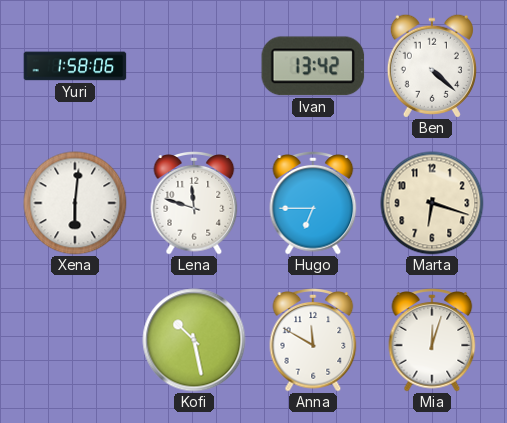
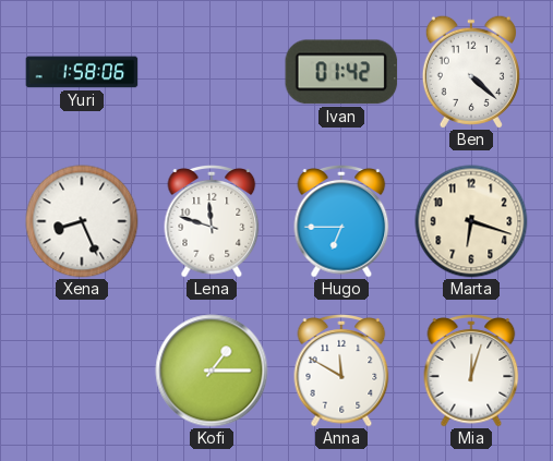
Ivan: 13:42 -> 01:42
Xena: 6:01 -> 8:26
Kofi: 10:28 -> 1:15
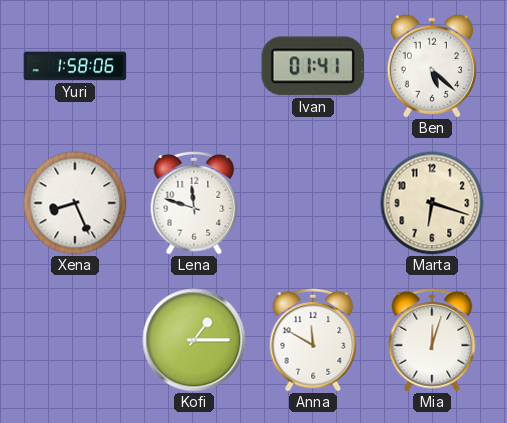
Ivan: 01:42 -> 01:41
Ben: 4:22 -> 5:22
Hugo: 6:45 -> none
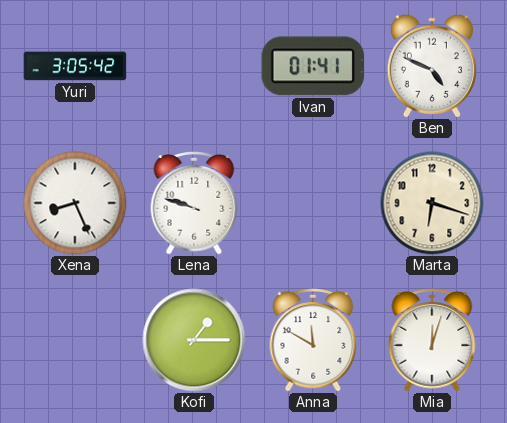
Yuri: 1:58 -> 3:05
Ben: 5:22 -> 4:49
Lena: 11:48 -> 9:48
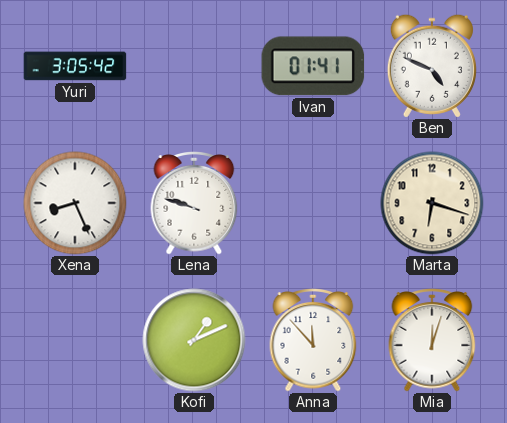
Kofi: 1:15 -> 1:11
Anna: 11:50 -> 11:53
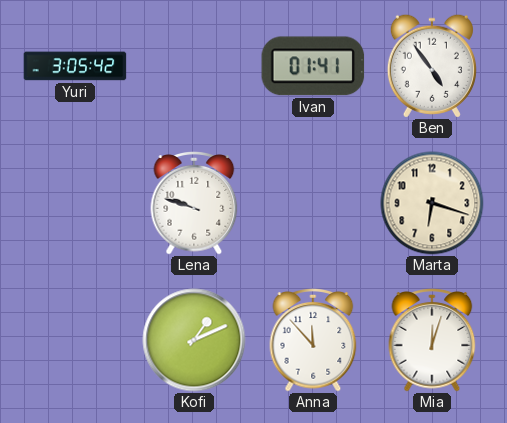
Ben: 4:49 -> 4:54
Xena: 8:26 -> none
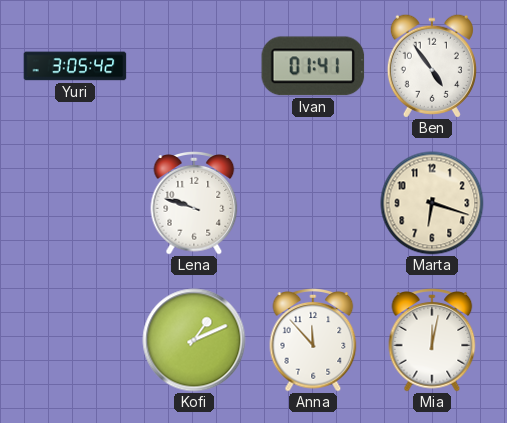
Mia: 12:03 -> 12:02
